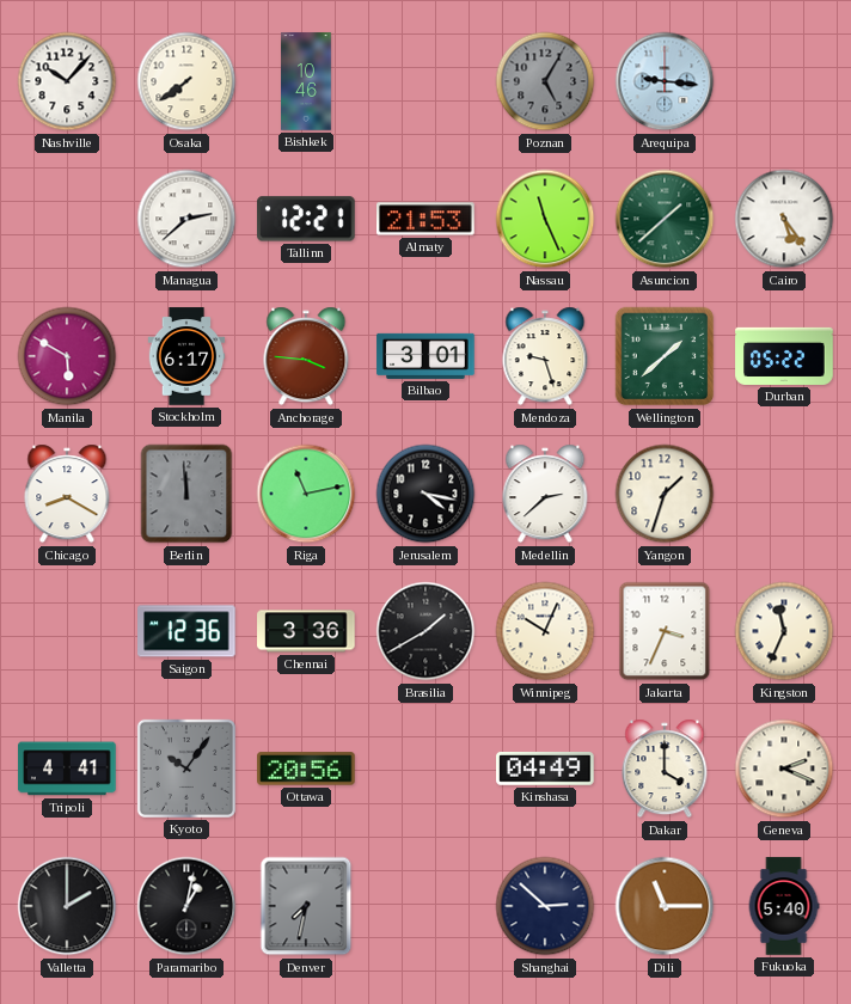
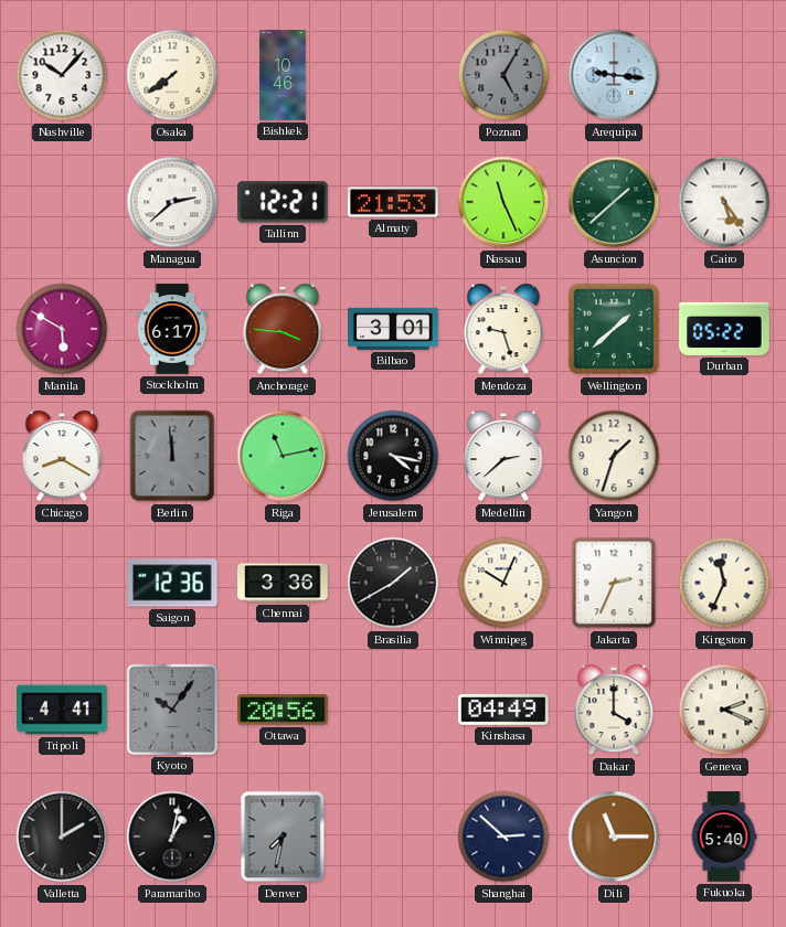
Jakarta: 3:34 -> 2:34
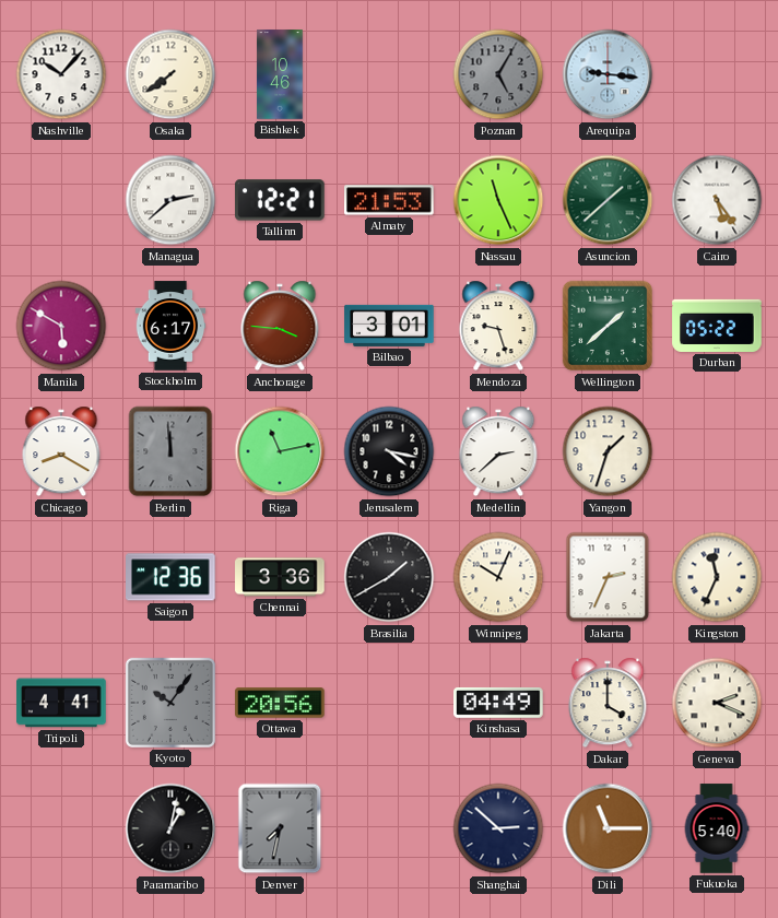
Valletta: 2:00 -> none
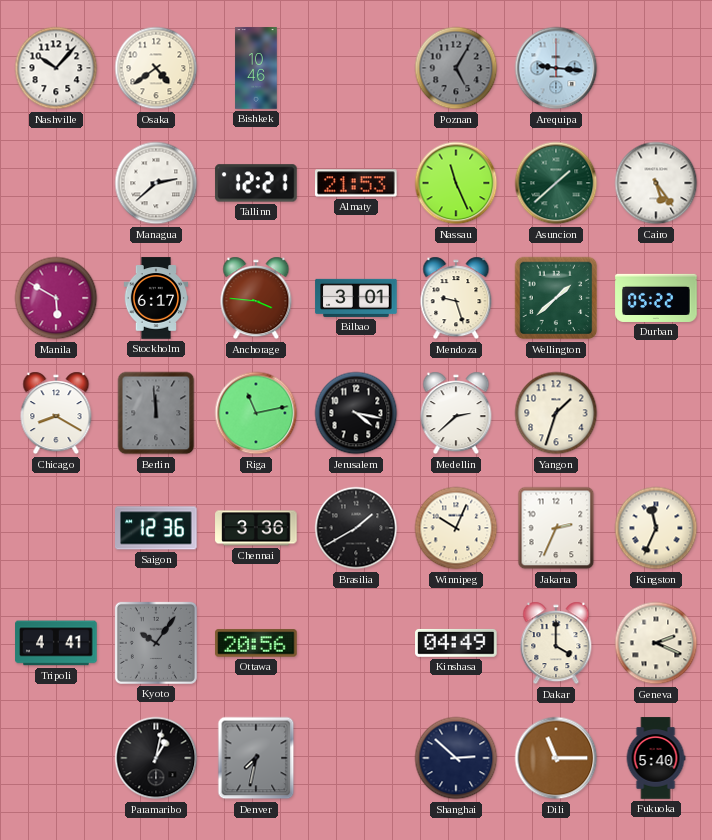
Osaka: 7:39 -> 4:39
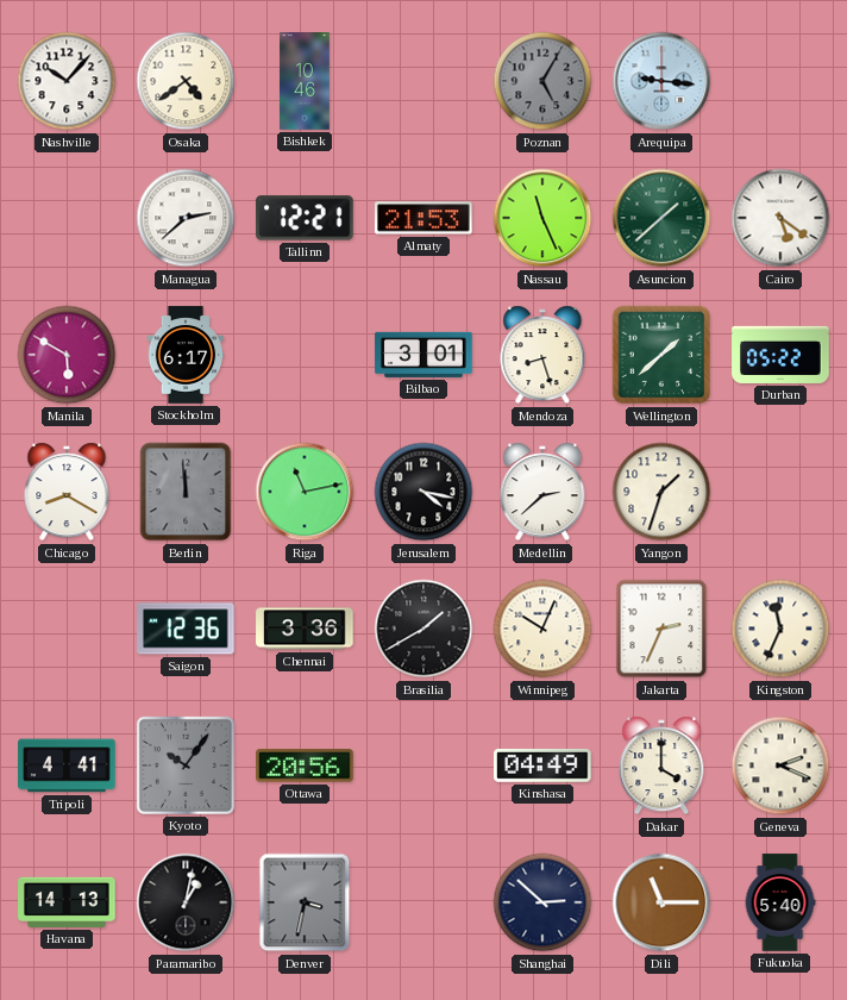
Cairo: 5:24 -> 5:21
Anchorage: 3:46 -> none
Mendoza: 9:27 -> 8:27
Havana: none -> 14:13
Denver: 7:32 -> 3:32
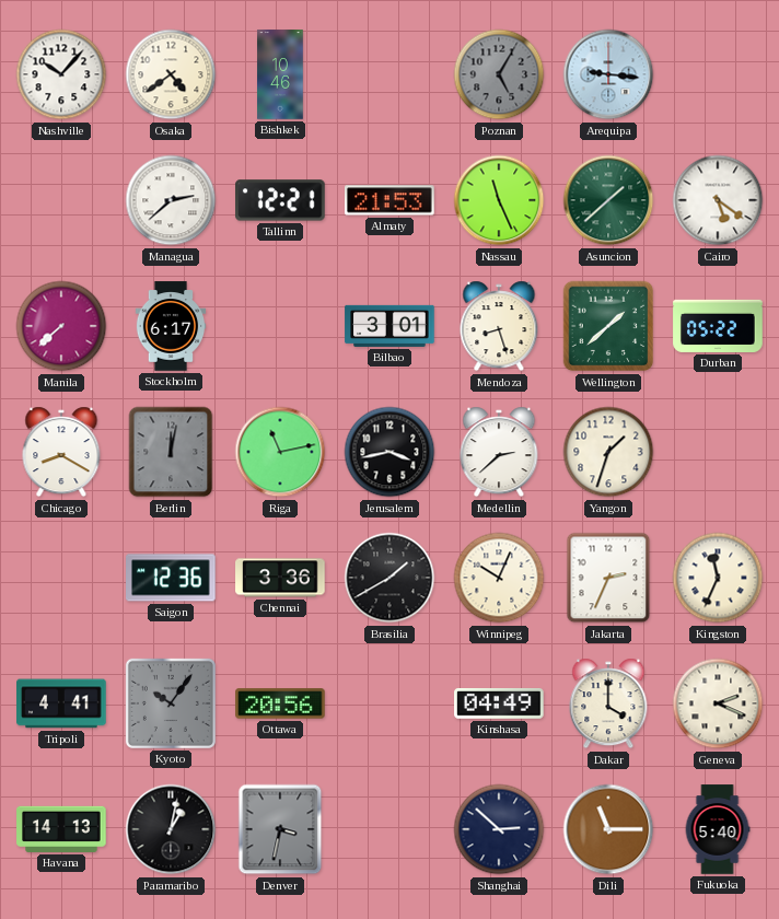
Manila: 5:50 -> 7:38
Berlin: 11:59 -> 12:02
Jerusalem: 4:17 -> 3:43
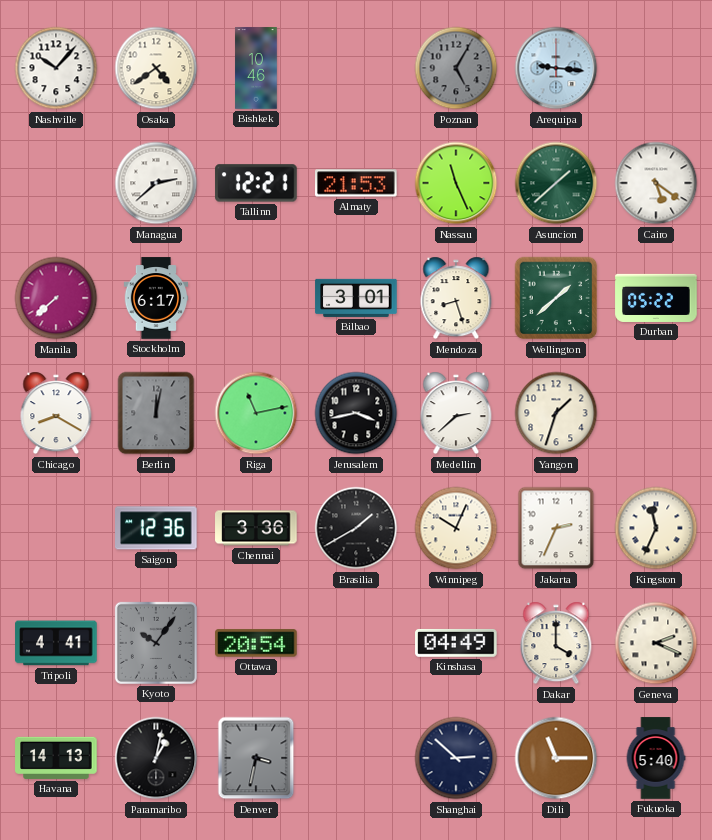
Ottawa: 20:56 -> 20:54
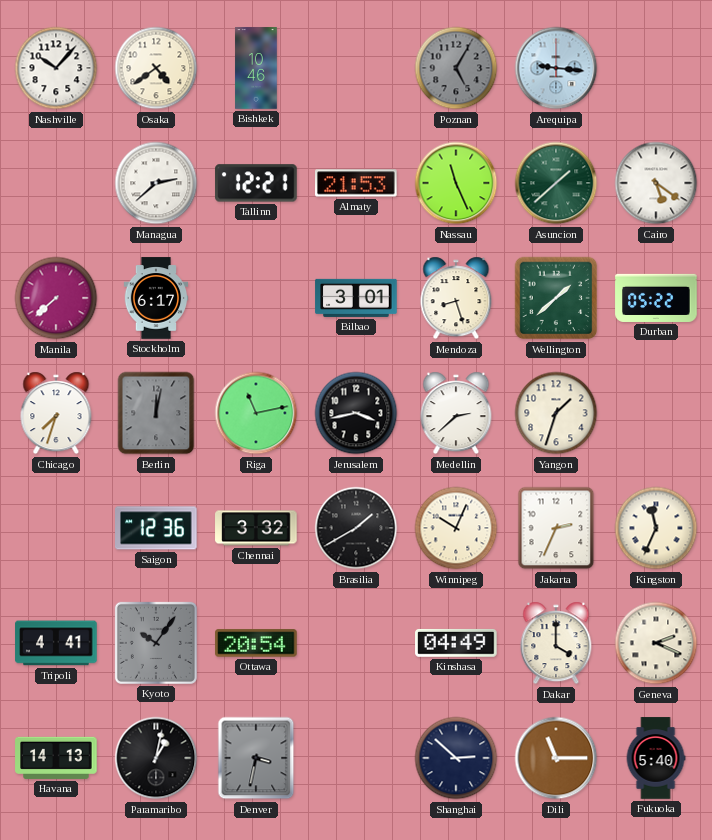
Chicago: 8:20 -> 7:33
Chennai: 3:36 -> 3:32
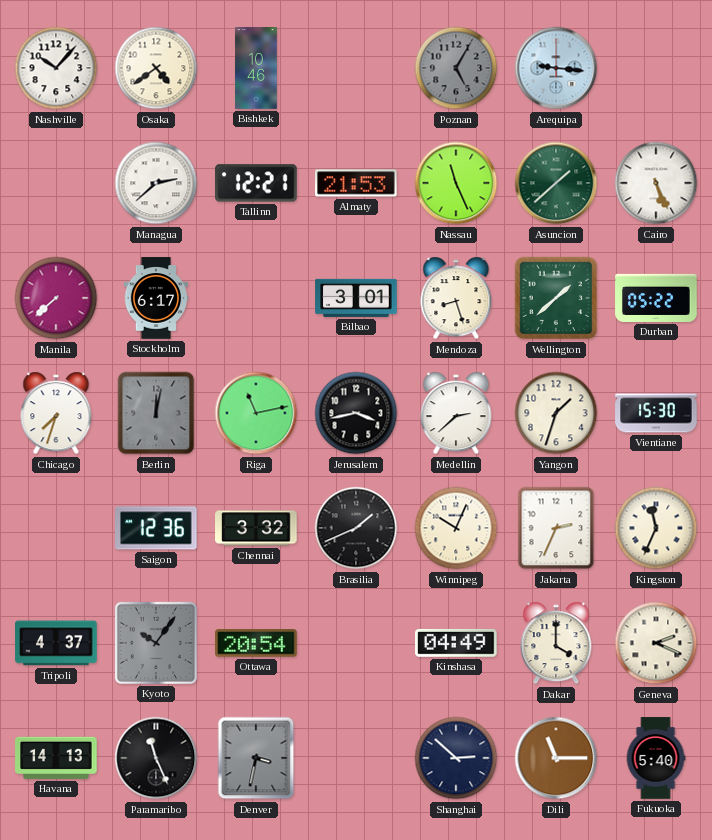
Cairo: 5:21 -> 5:26
Vientiane: none -> 15:30
Brasilia: 1:40 -> 1:41
Tripoli: 4:41 -> 4:37
Paramaribo: 1:02 -> 11:26
